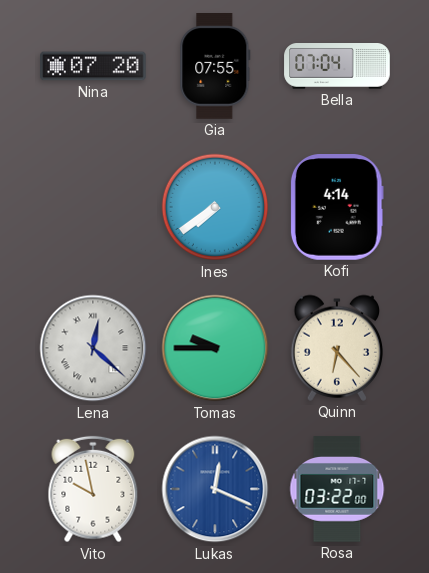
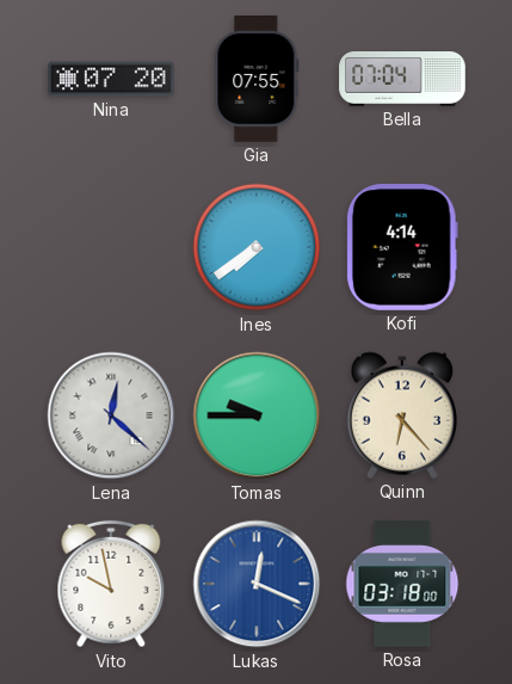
Rosa: 03:22 -> 03:18
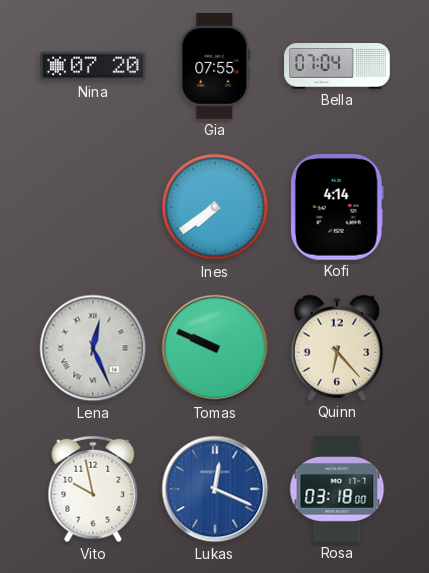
Lena: 12:22 -> 12:26
Tomas: 9:45 -> 9:49
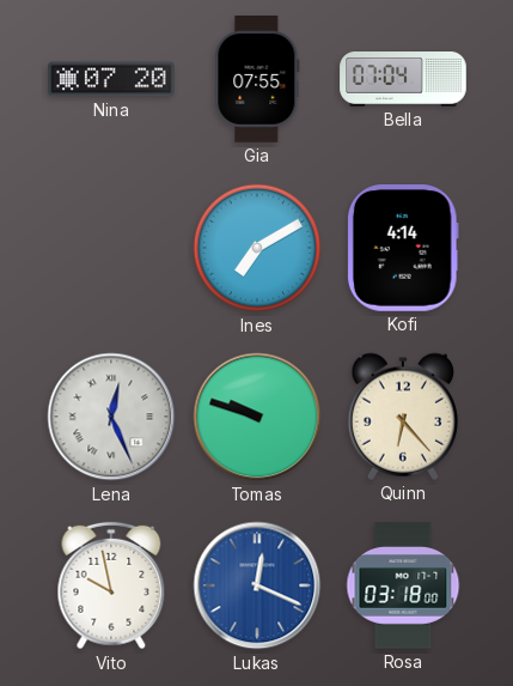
Ines: 7:39 -> 7:10
Tomas: 9:49 -> 9:48
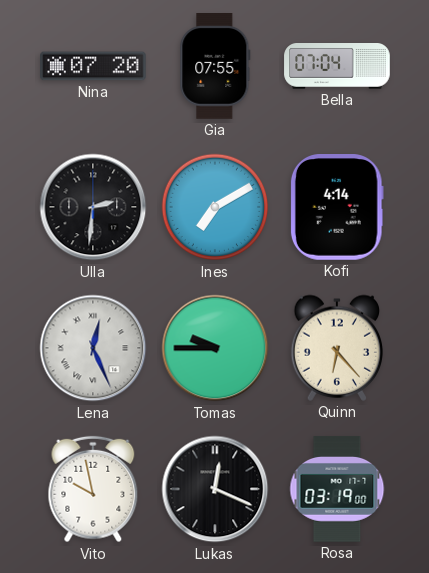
Ulla: none -> 2:31
Tomas: 9:48 -> 9:45
Lukas dial: blue -> black
Rosa: 03:18 -> 03:19
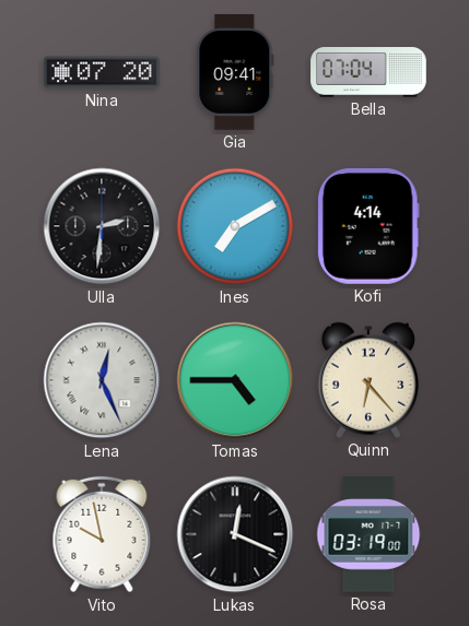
Gia: 07:55 -> 09:41
Tomas: 9:45 -> 4:45
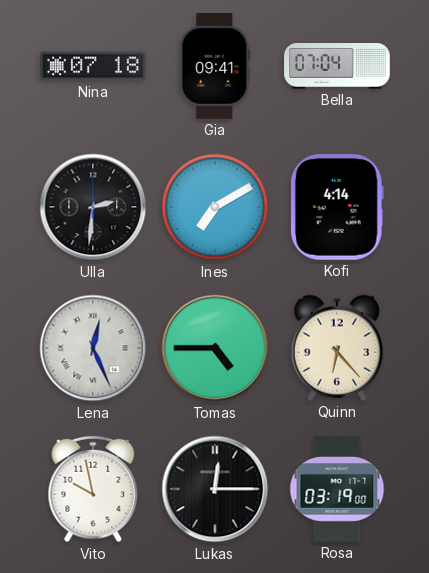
Nina: 07:20 -> 07:18
Lukas: 12:19 -> 12:15
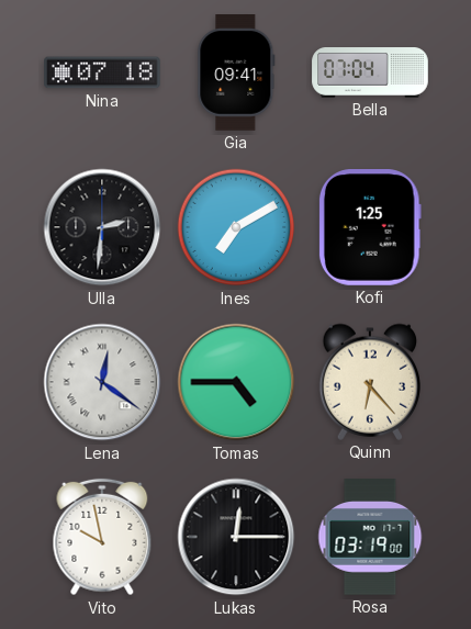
Kofi: 4:14 -> 1:25
Lena: 12:26 -> 12:21
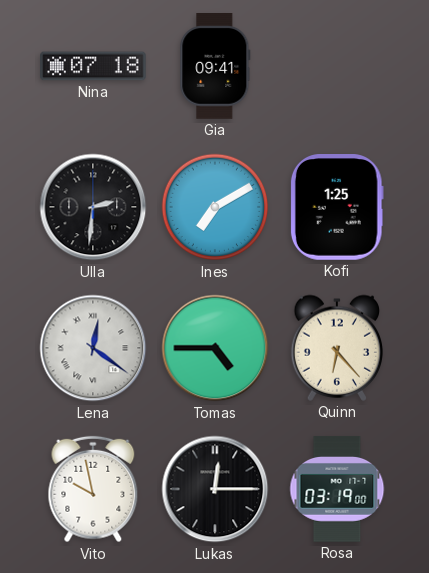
Bella: 07:04 -> none
